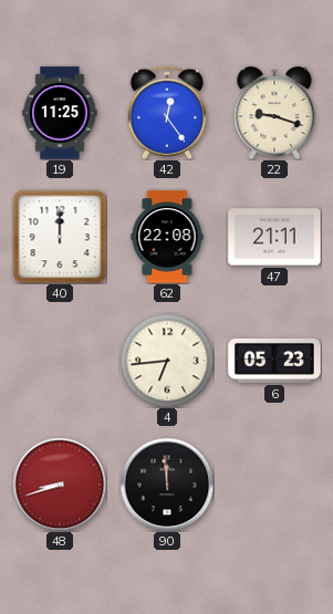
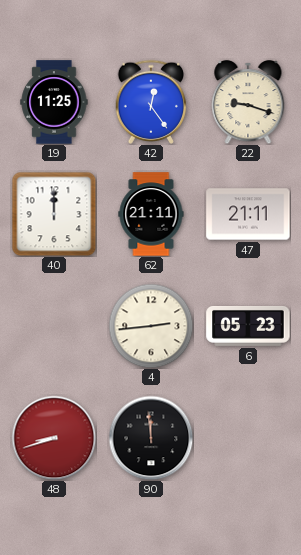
62: 22:08 -> 21:11
4: 6:44 -> 2:44
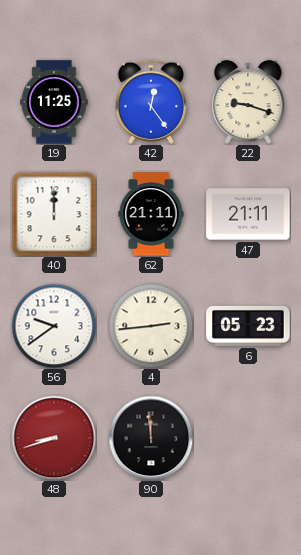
56: none -> 9:39
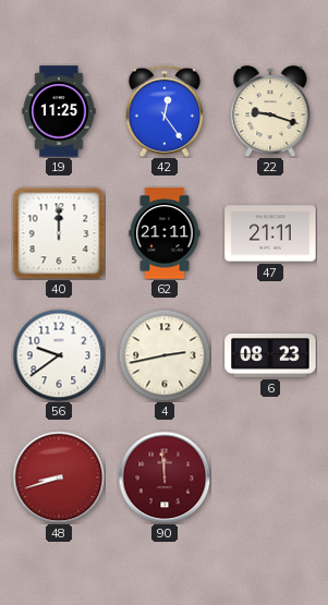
4: 2:44 -> 2:43
6: 05:23 -> 08:23
90 dial: black -> burgundy
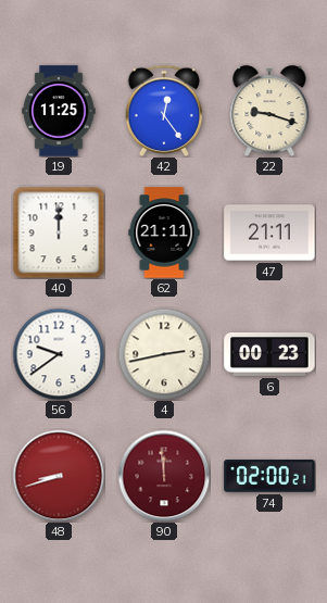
6: 08:23 -> 00:23
74: none -> 02:00
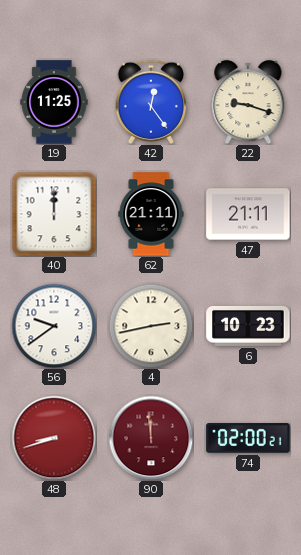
6: 00:23 -> 10:23
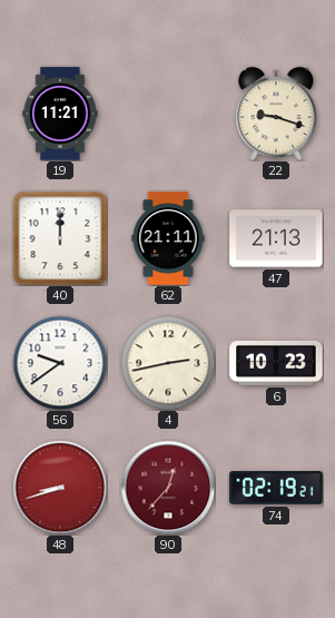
19: 11:25 -> 11:21
42: 12:24 -> none
47: 21:11 -> 21:13
90: 11:59 -> 12:37
74: 02:00 -> 02:19
